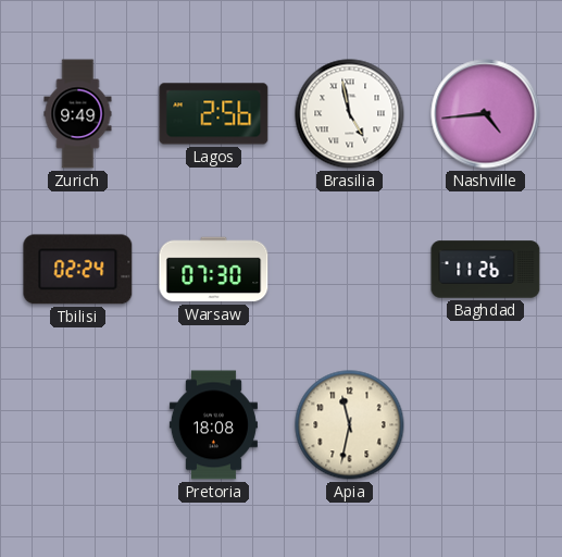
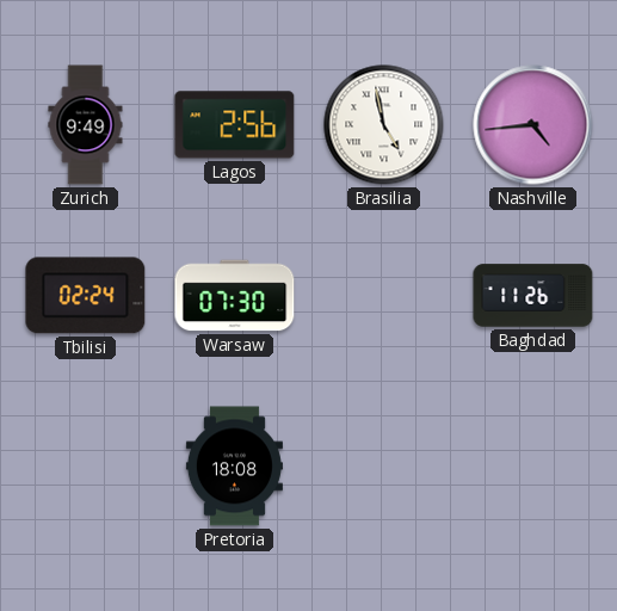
Apia: 11:32 -> none
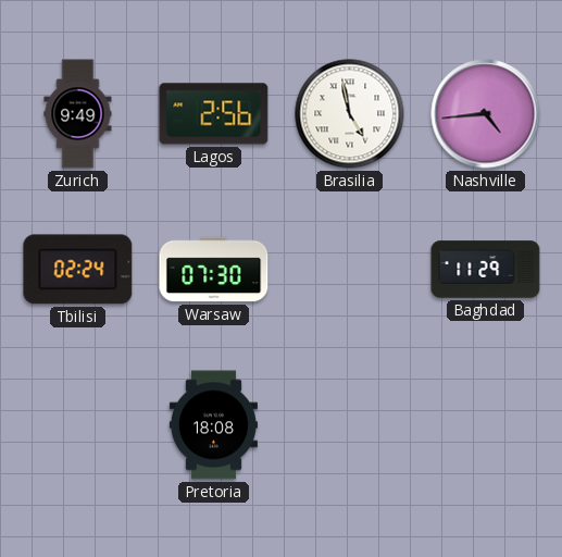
Baghdad: 11:26 -> 11:29
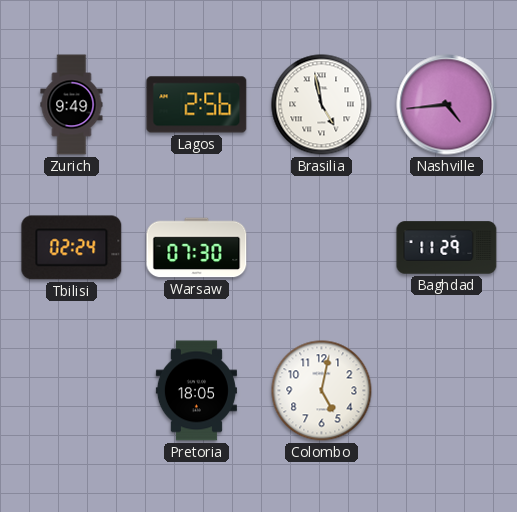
Pretoria: 18:08 -> 18:05
Colombo: none -> 5:02
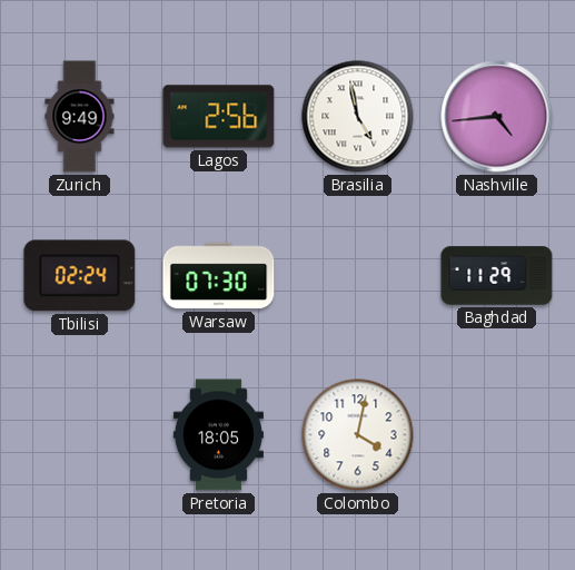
Colombo: 5:02 -> 4:02
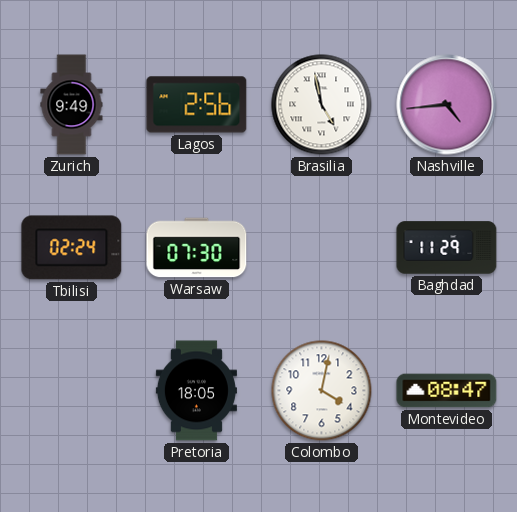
Montevideo: none -> 08:47
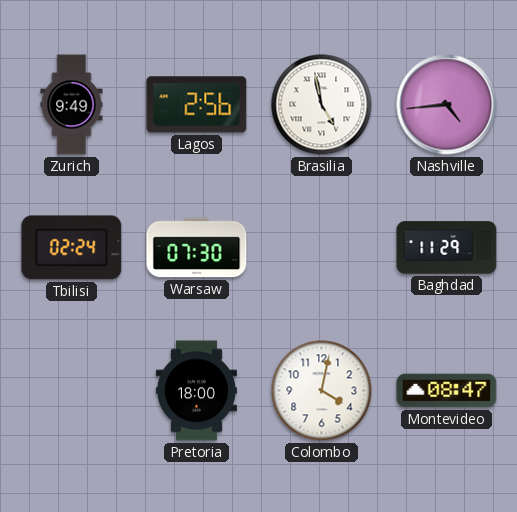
Pretoria: 18:05 -> 18:00
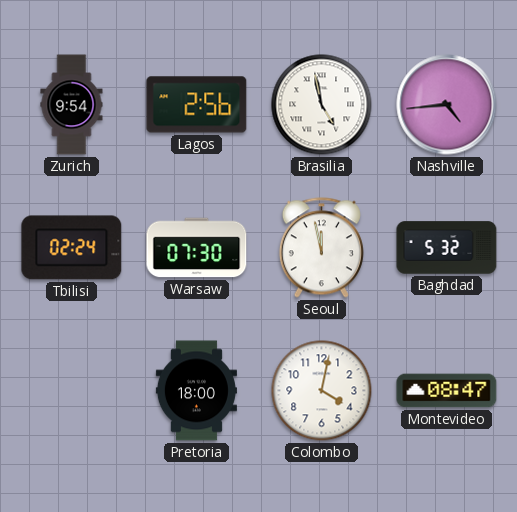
Zurich: 9:49 -> 9:54
Seoul: none -> 11:58
Baghdad: 11:29 -> 5:32
